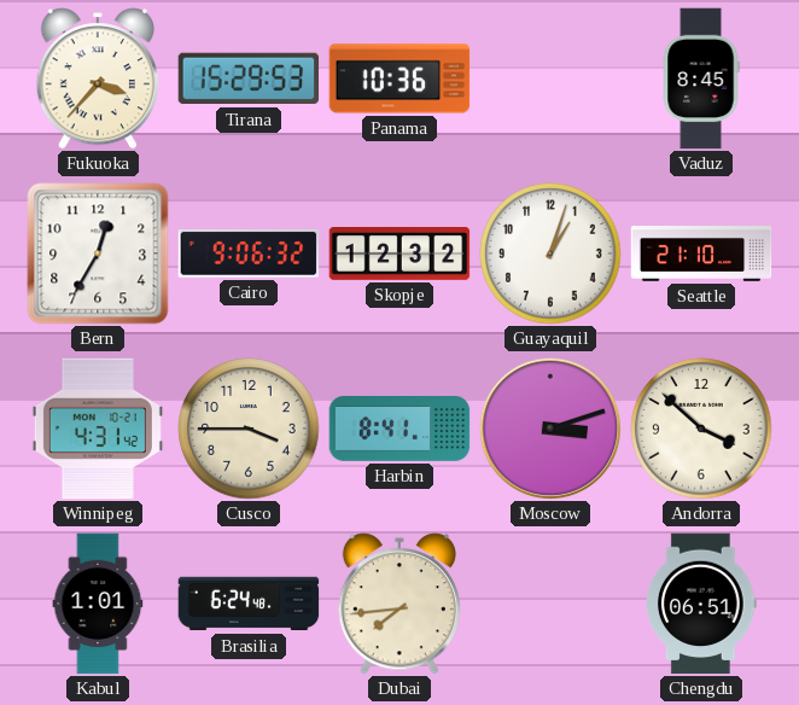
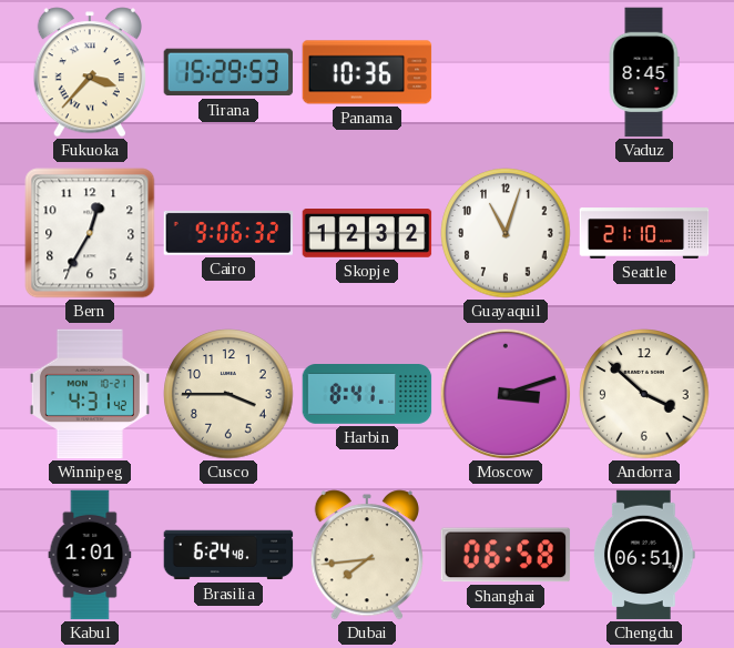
Guayaquil: 1:03 -> 11:03
Shanghai: none -> 06:58
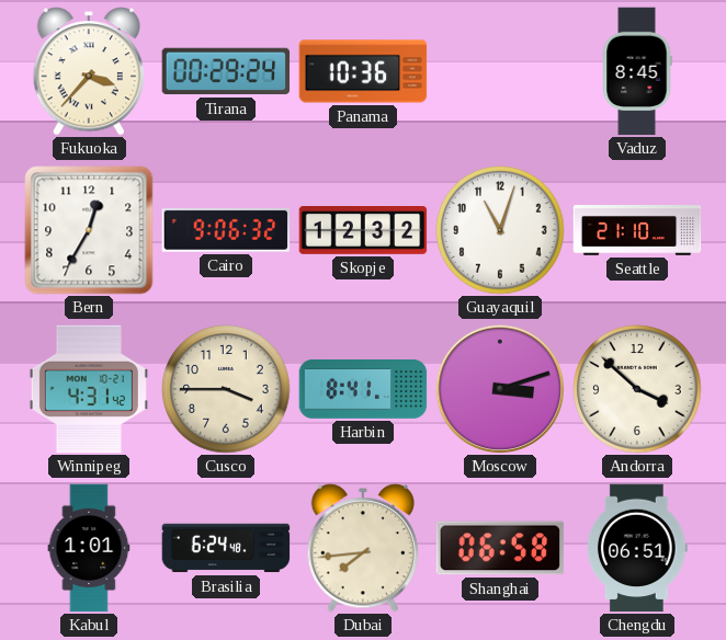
Tirana: 15:29 -> 00:29
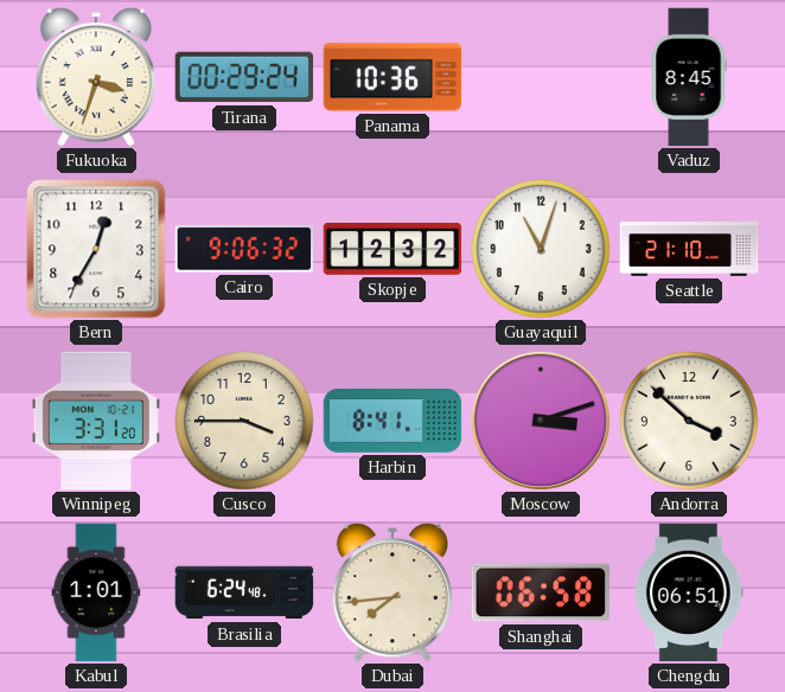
Fukuoka: 3:37 -> 3:33
Winnipeg: 4:31 -> 3:31
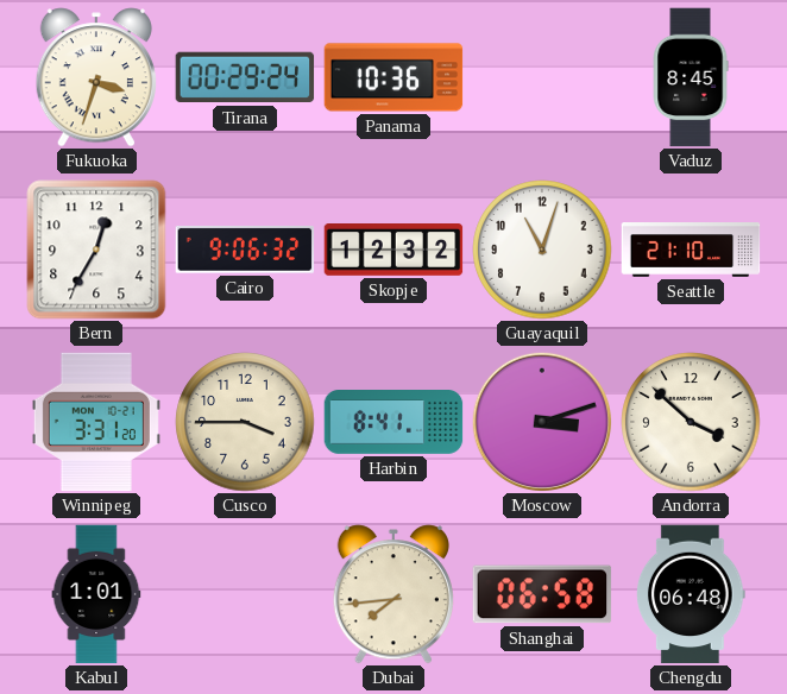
Brasilia: 6:24 -> none
Chengdu: 06:51 -> 06:48
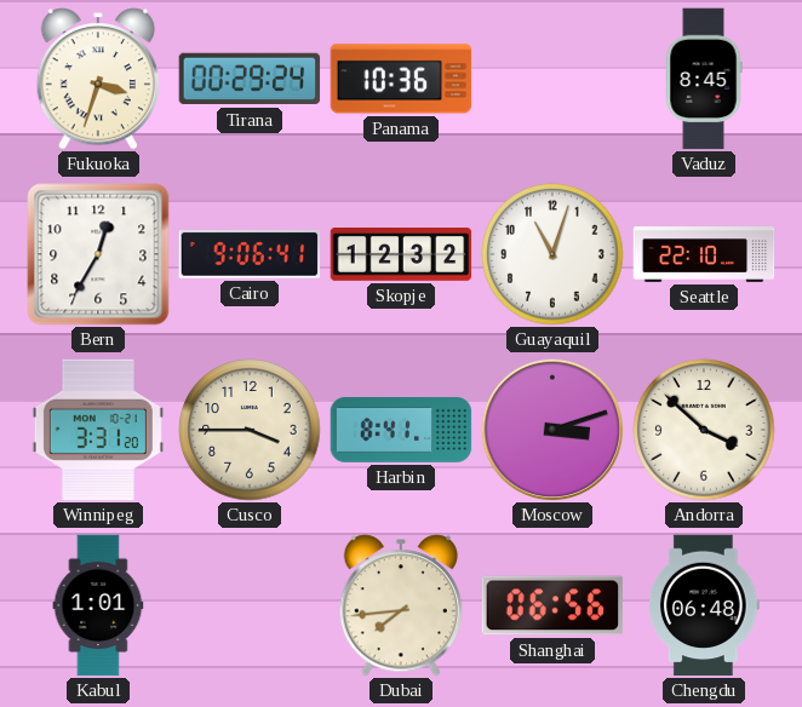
Cairo: 9:06:32 -> 9:06:41
Seattle: 21:10 -> 22:10
Shanghai: 06:58 -> 06:56
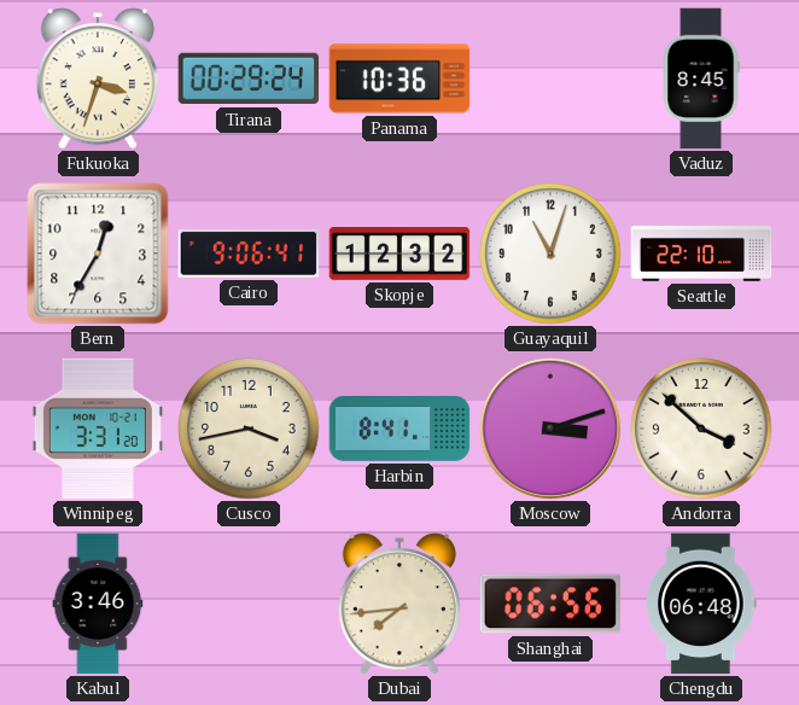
Cusco: 3:45 -> 3:43
Kabul: 1:01 -> 3:46
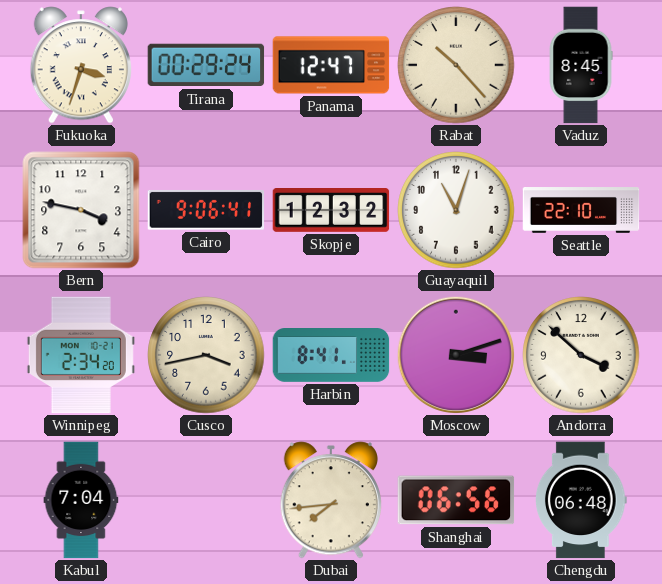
Panama: 10:36 -> 12:47
Rabat: none -> 10:23
Bern: 12:35 -> 3:47
Winnipeg: 3:31 -> 2:34
Kabul: 3:46 -> 7:04
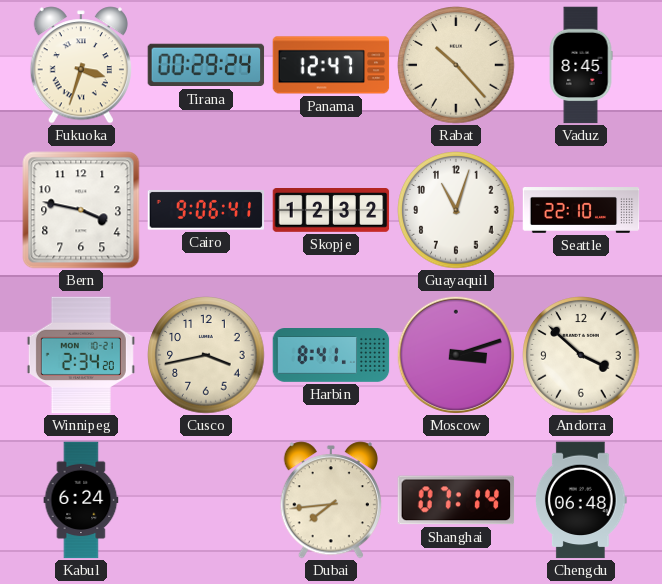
Kabul: 7:04 -> 6:24
Shanghai: 06:56 -> 07:14
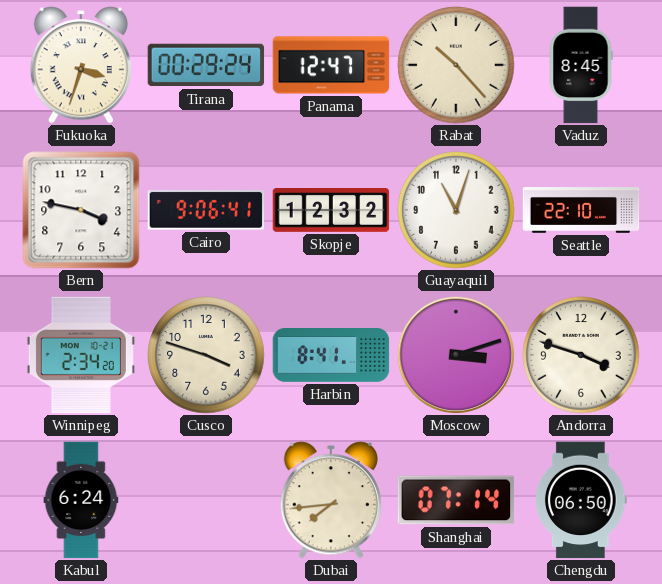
Cusco: 3:43 -> 3:48
Andorra: 3:52 -> 3:48
Chengdu: 06:48 -> 06:50
